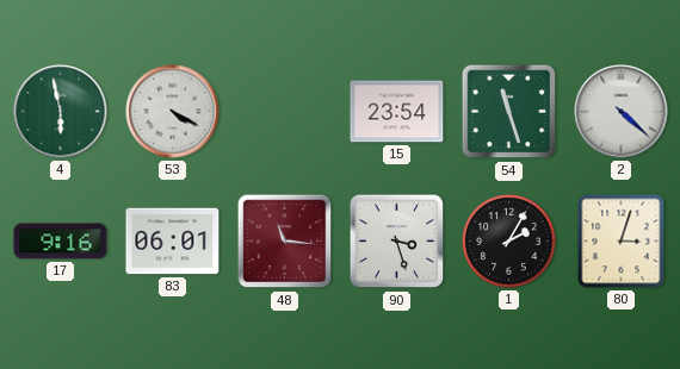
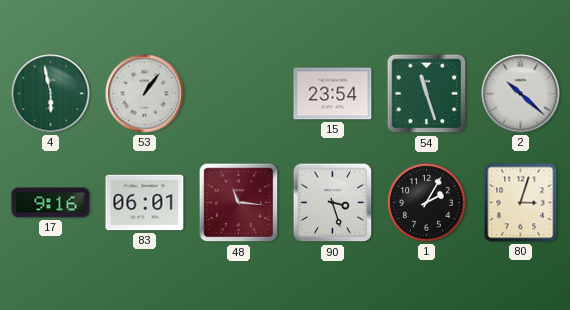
53: 4:20 -> 1:06
2: 4:22 -> 10:22
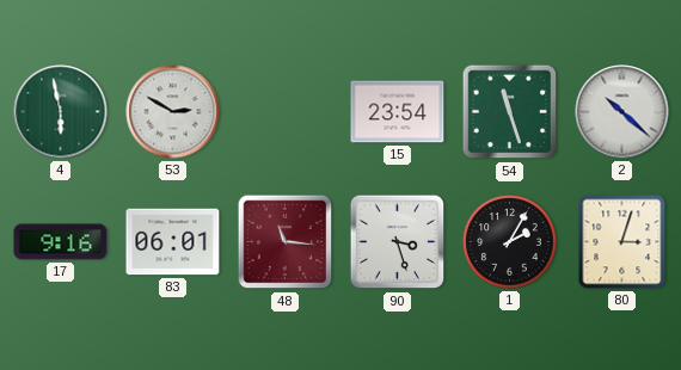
53: 1:06 -> 2:50
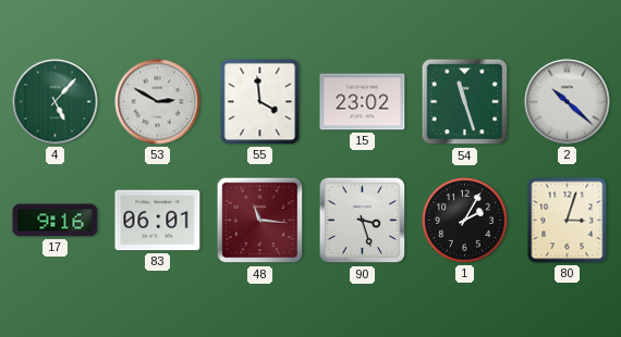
4: 5:58 -> 5:07
55: none -> 3:59
15: 23:54 -> 23:02
